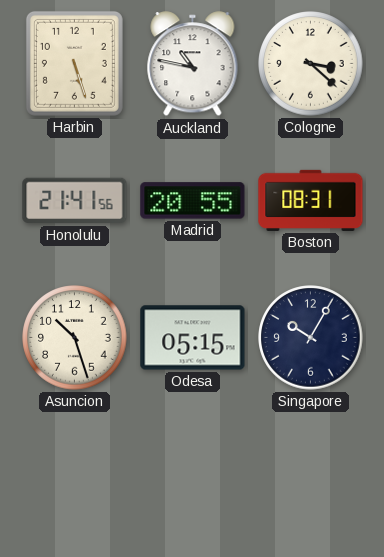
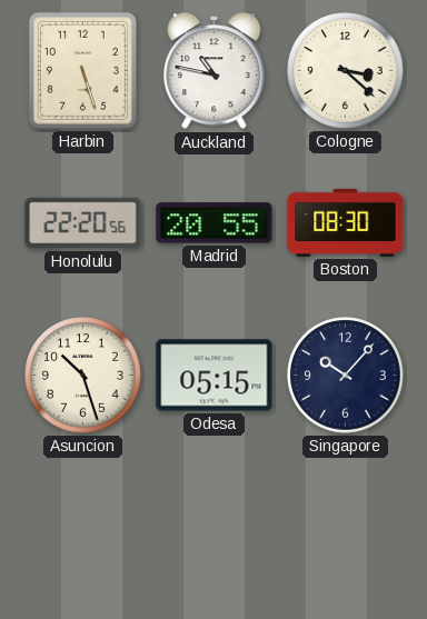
Honolulu: 21:41 -> 22:20
Boston: 08:31 -> 08:30
Singapore: 10:05 -> 10:07
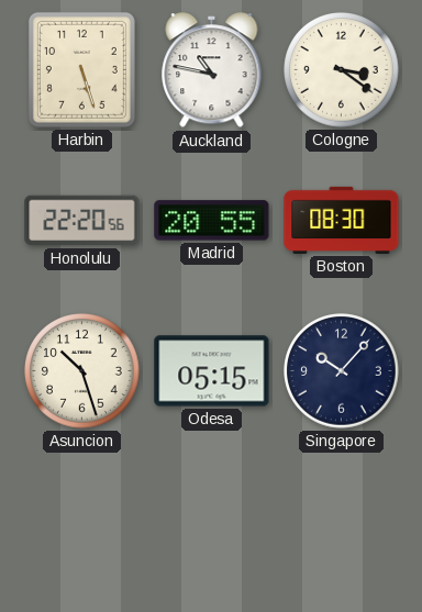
Cologne: 3:22 -> 3:21
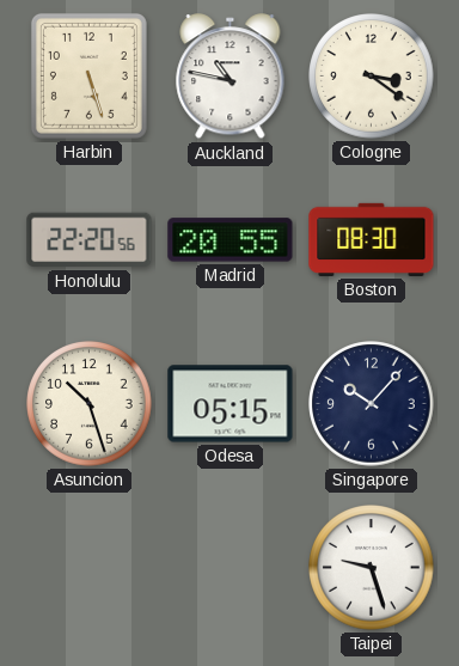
Taipei: none -> 9:27
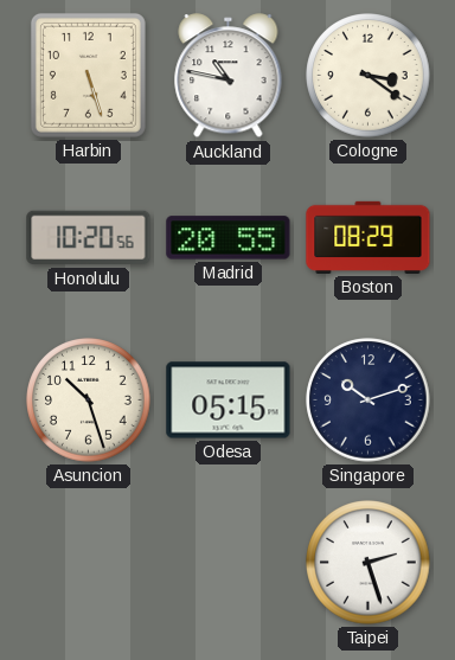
Honolulu: 22:20 -> 10:20
Boston: 08:30 -> 08:29
Singapore: 10:07 -> 10:12
Taipei: 9:27 -> 2:27
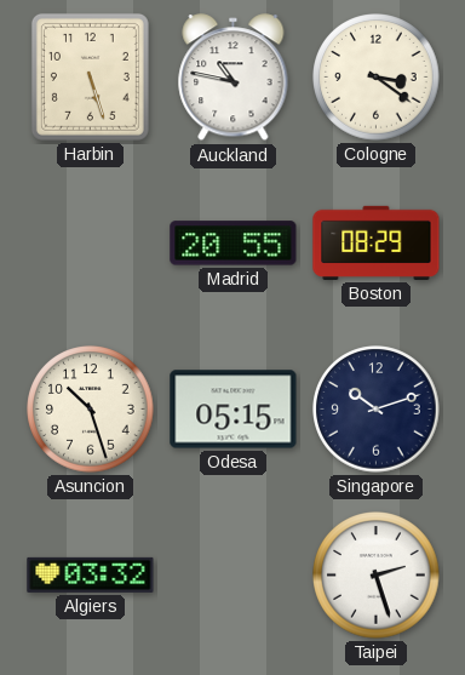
Honolulu: 10:20 -> none
Algiers: none -> 03:32
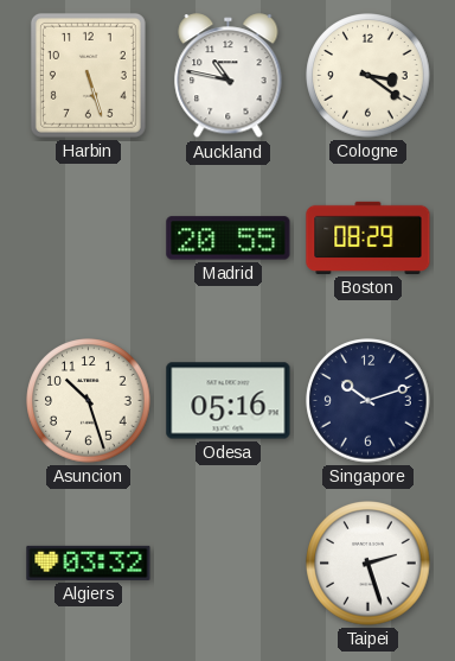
Odesa: 05:15 -> 05:16
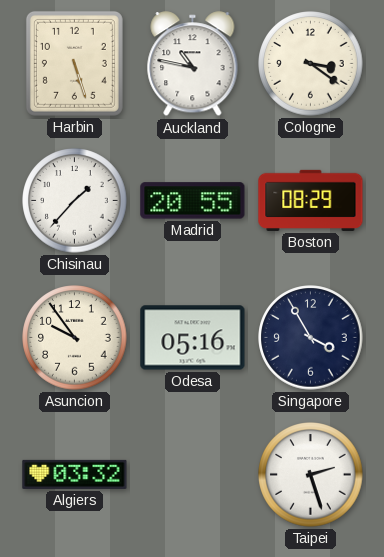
Chisinau: none -> 1:37
Asuncion: 10:27 -> 9:54
Singapore: 10:12 -> 3:55
